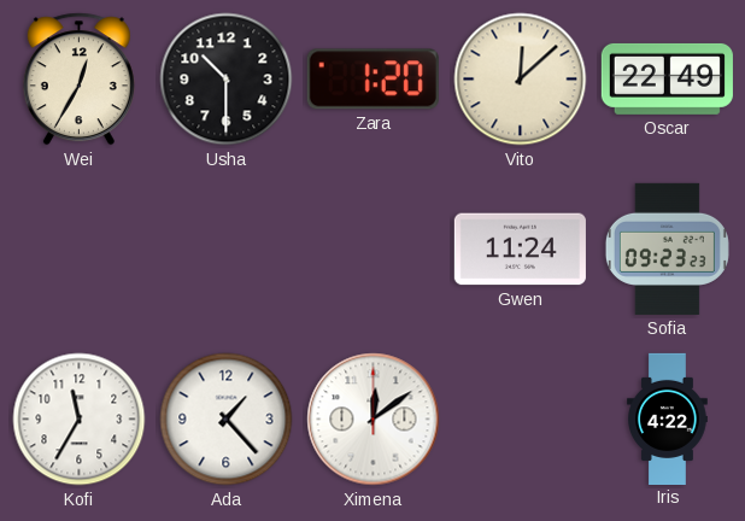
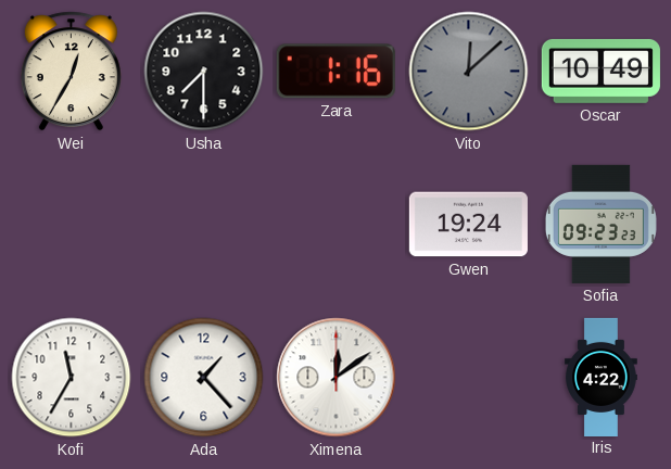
Usha: 10:30 -> 7:30
Zara: 1:20 -> 1:16
Vito dial: cream -> grey
Oscar: 22:49 -> 10:49
Gwen: 11:24 -> 19:24
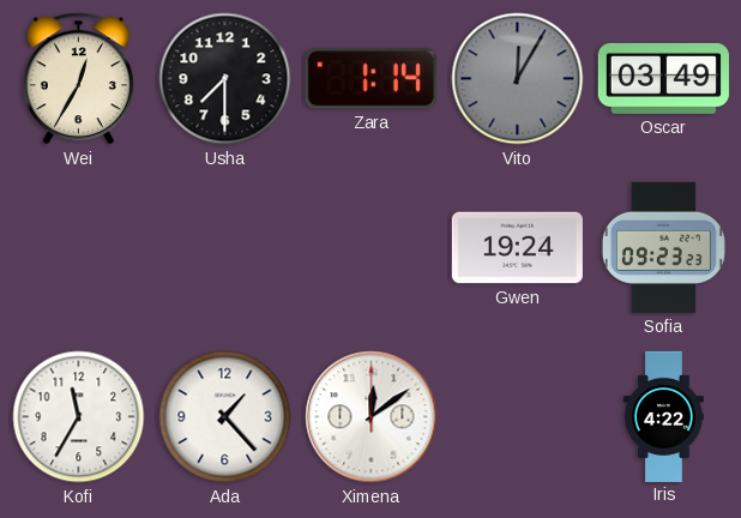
Zara: 1:16 -> 1:14
Vito: 12:08 -> 12:05
Oscar: 10:49 -> 03:49
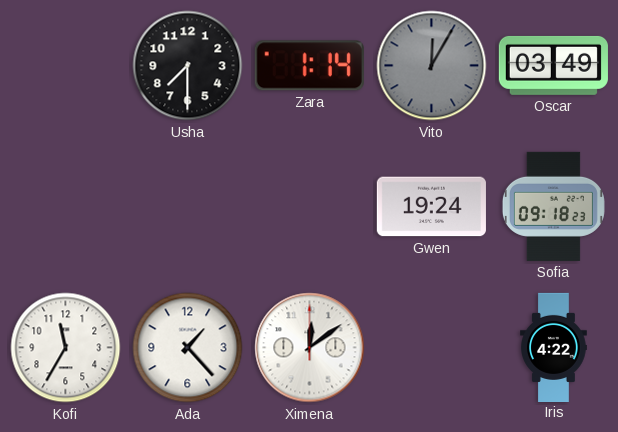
Wei: 12:35 -> none
Sofia: 09:23 -> 09:18
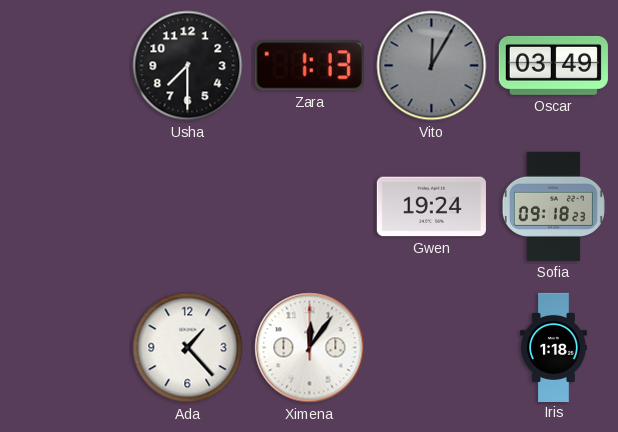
Zara: 1:14 -> 1:13
Kofi: 11:35 -> none
Ximena: 12:09 -> 12:06
Iris: 4:22 -> 1:18
